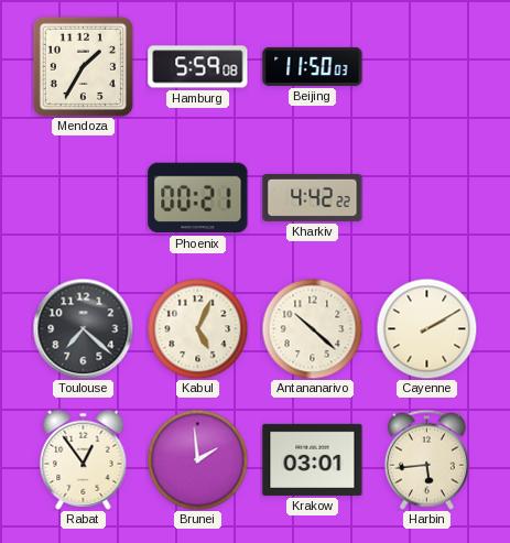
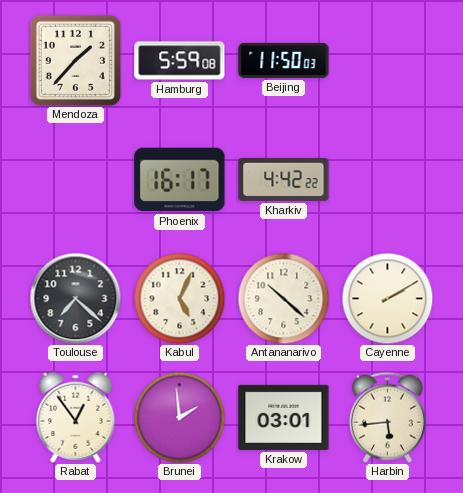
Mendoza: 1:35 -> 1:37
Phoenix: 00:21 -> 16:17
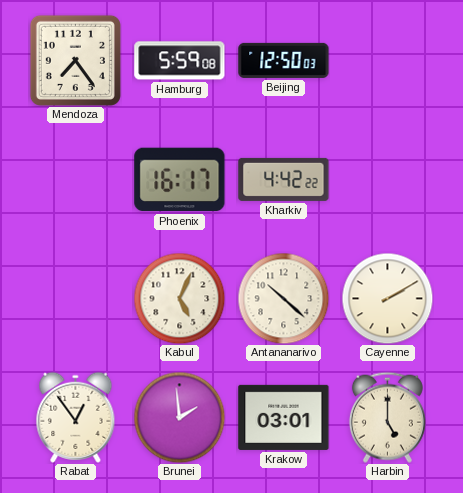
Mendoza: 1:37 -> 7:24
Beijing: 11:50 -> 12:50
Toulouse: 7:22 -> none
Harbin: 5:44 -> 5:00
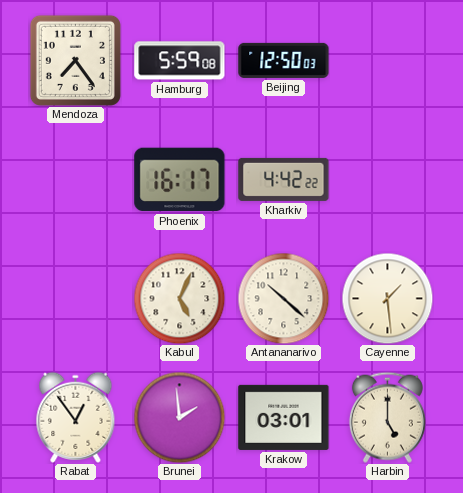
Cayenne: 2:10 -> 1:29
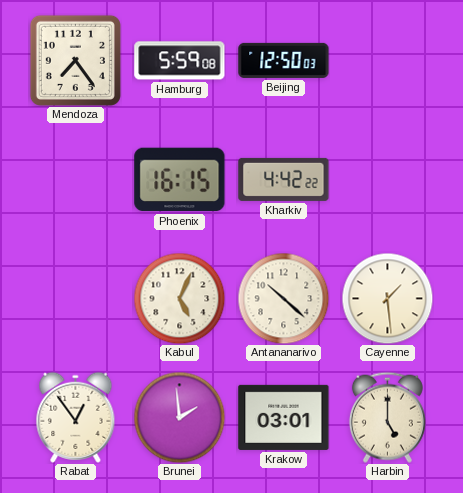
Phoenix: 16:17 -> 16:15
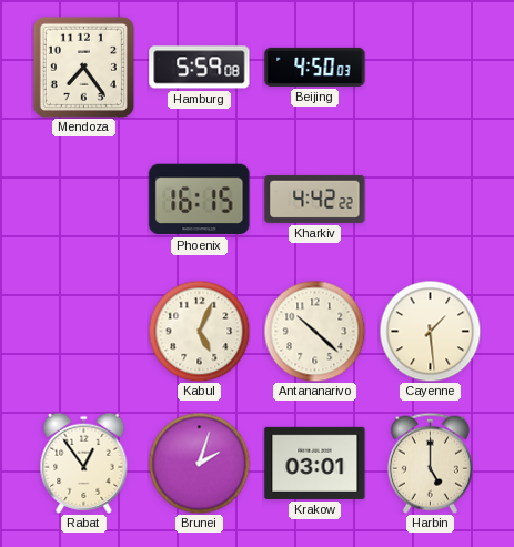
Beijing: 12:50 -> 4:50
Brunei: 1:59 -> 2:03
